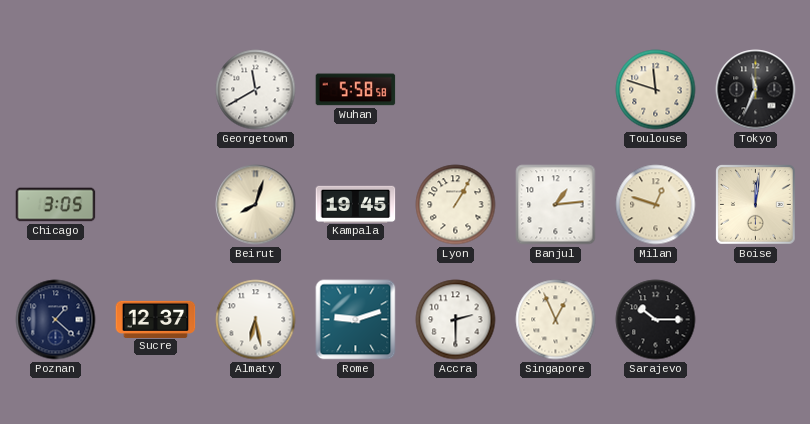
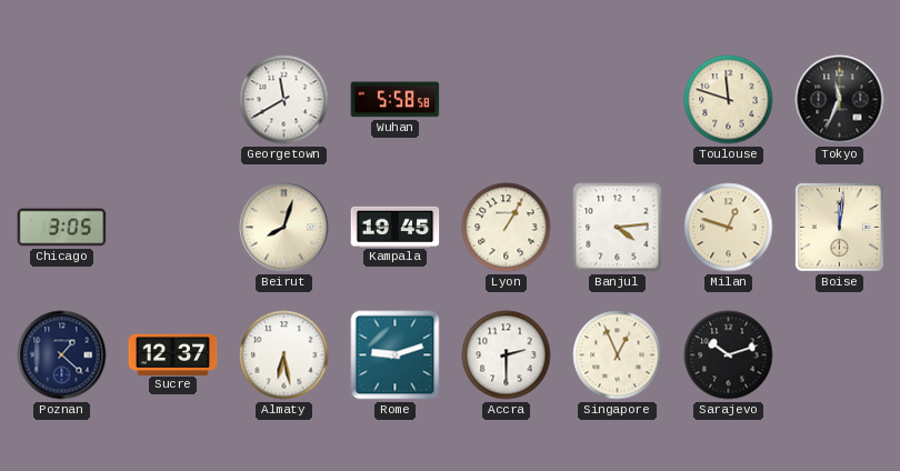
Banjul: 1:14 -> 4:14
Sarajevo: 10:15 -> 10:12
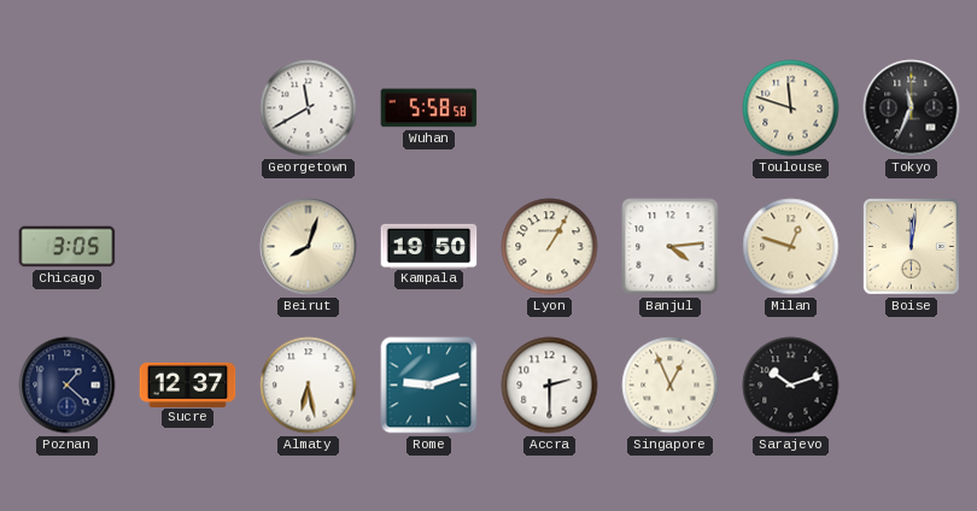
Kampala: 19:45 -> 19:50
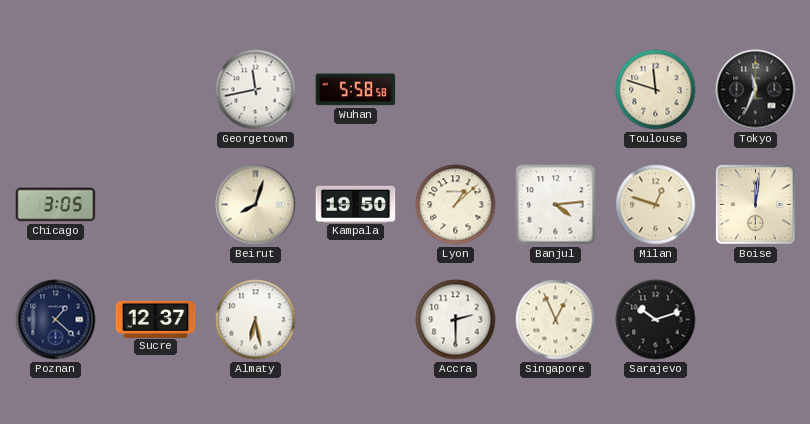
Georgetown: 11:40 -> 11:43
Lyon: 1:05 -> 1:08
Rome: 9:12 -> none
